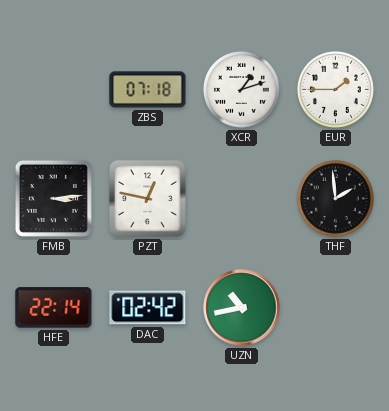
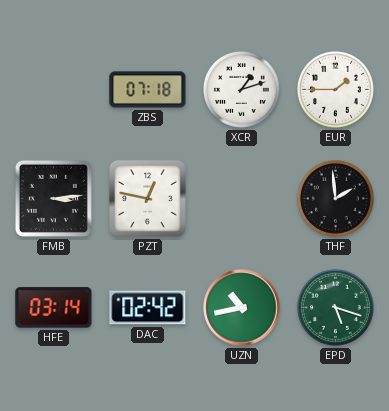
HFE: 22:14 -> 03:14
EPD: none -> 5:18
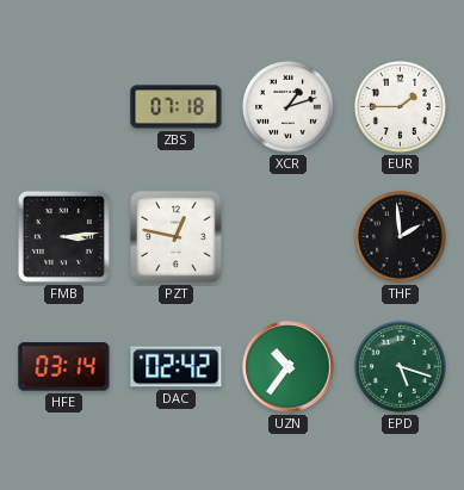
UZN: 10:43 -> 10:36
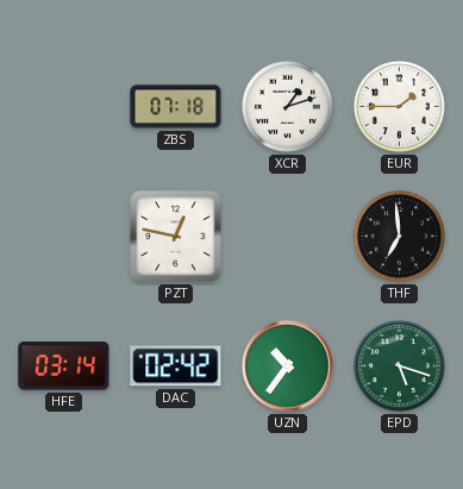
FMB: 3:14 -> none
THF: 1:59 -> 6:59
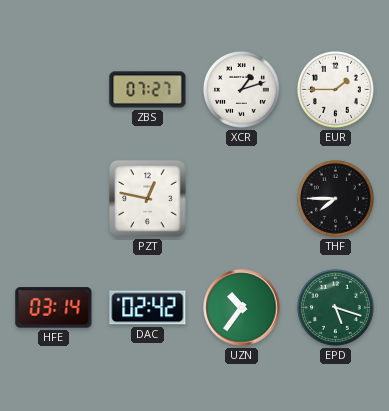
ZBS: 07:18 -> 07:27
THF: 6:59 -> 7:45
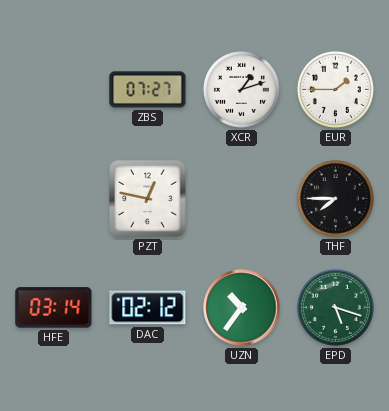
DAC: 02:42 -> 02:12
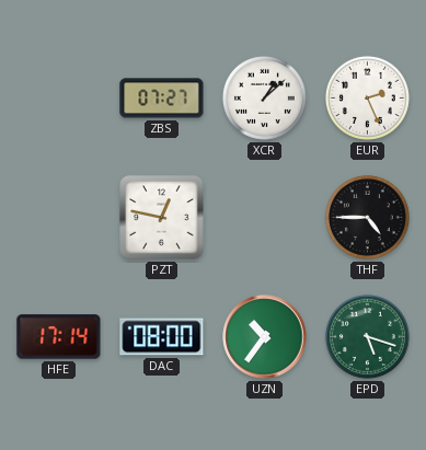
XCR: 1:12 -> 1:08
EUR: 1:45 -> 2:26
THF: 7:45 -> 4:45
HFE: 03:14 -> 17:14
DAC: 02:12 -> 08:00
